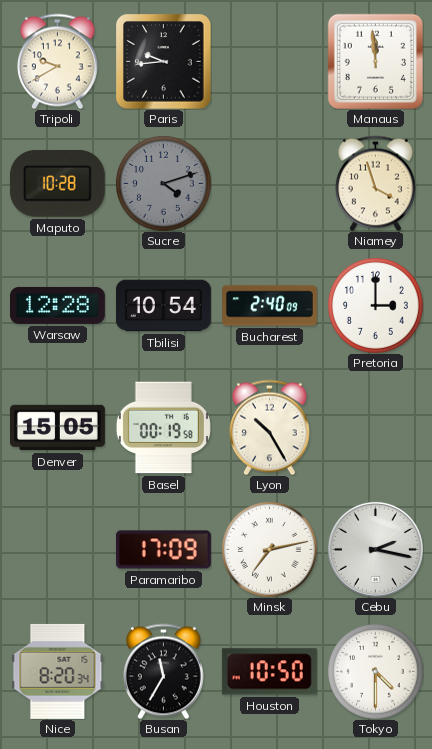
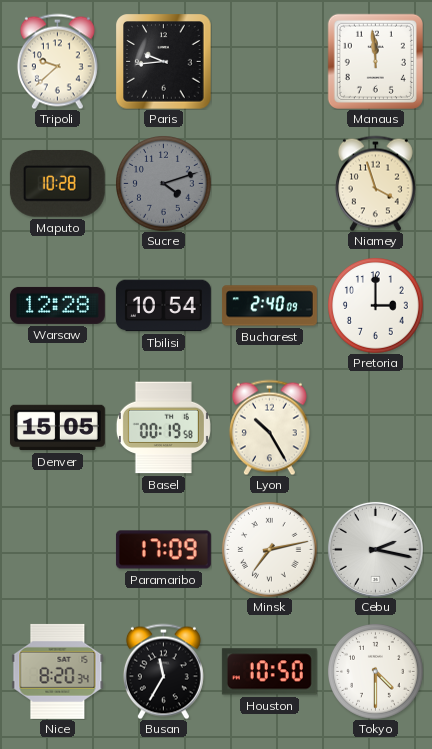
Tripoli: 9:40 -> 9:38
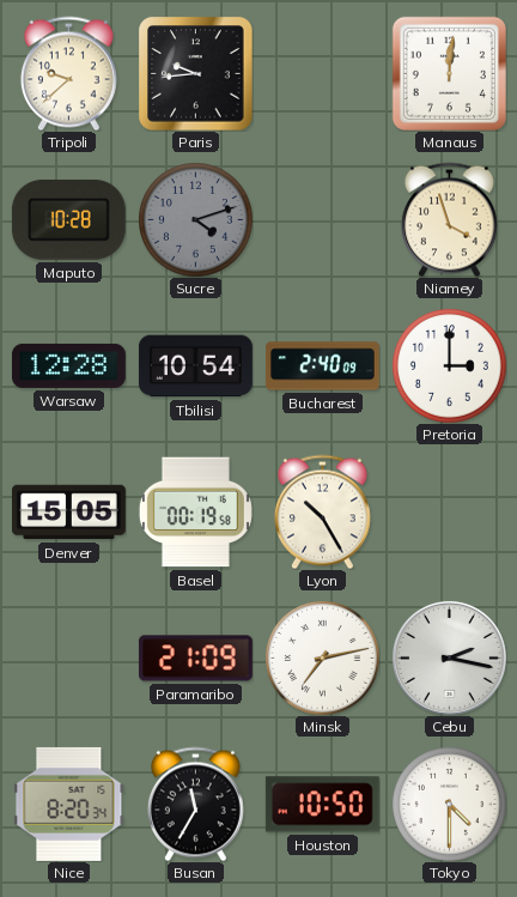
Manaus: 11:59 -> 12:01
Paramaribo: 17:09 -> 21:09
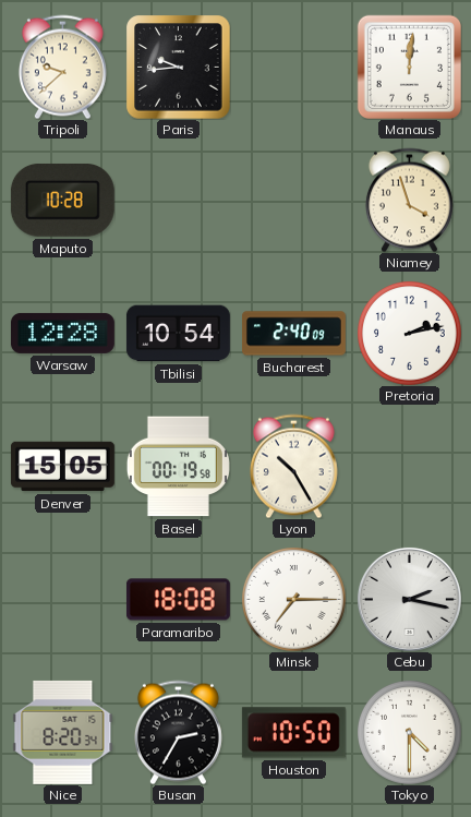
Sucre: 4:12 -> none
Pretoria: 3:00 -> 2:13
Paramaribo: 21:09 -> 18:08
Minsk: 7:13 -> 7:15
Busan: 11:35 -> 2:35
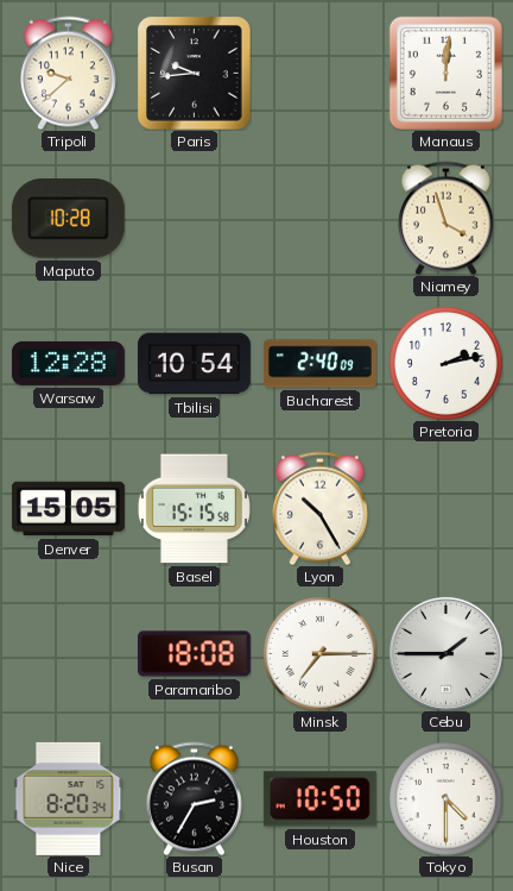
Basel: 00:19 -> 15:15
Cebu: 2:17 -> 1:45
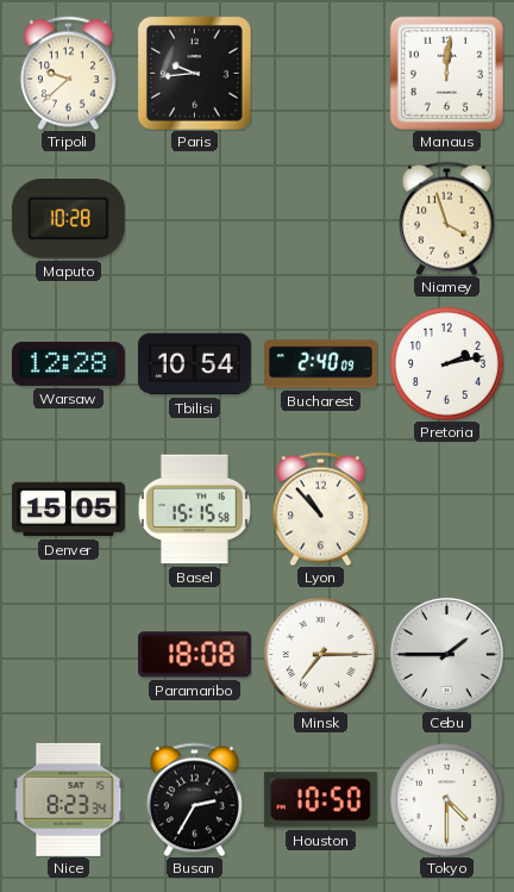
Lyon: 10:25 -> 10:53
Nice: 8:20 -> 8:23
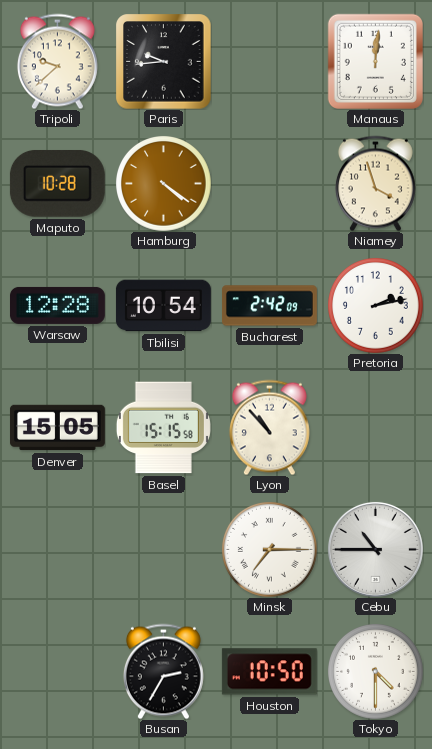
Hamburg: none -> 4:21
Bucharest: 2:40 -> 2:42
Paramaribo: 18:08 -> none
Cebu: 1:45 -> 10:45
Nice: 8:23 -> none
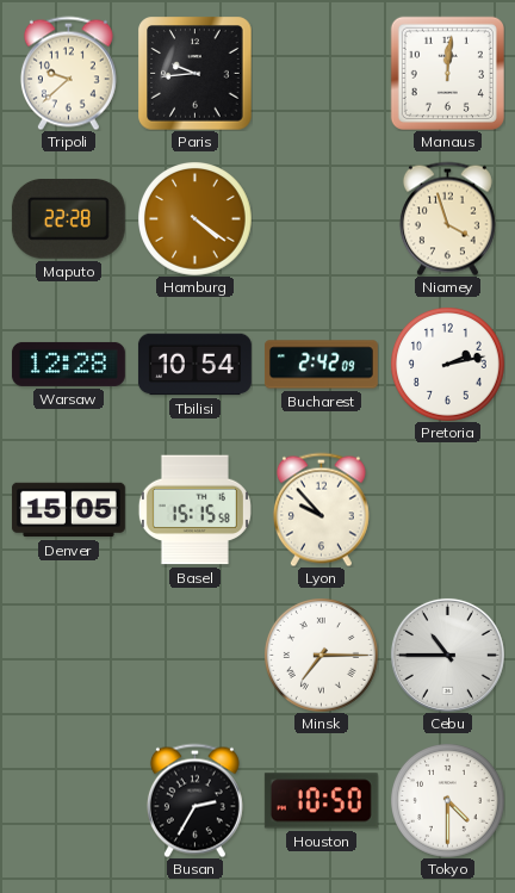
Maputo: 10:28 -> 22:28
Lyon: 10:53 -> 9:53
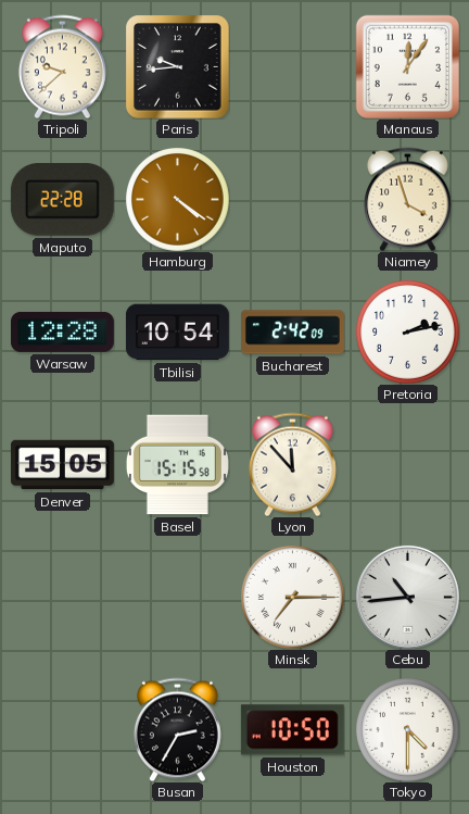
Manaus: 12:01 -> 12:06
Lyon: 9:53 -> 11:53
Cebu: 10:45 -> 10:44
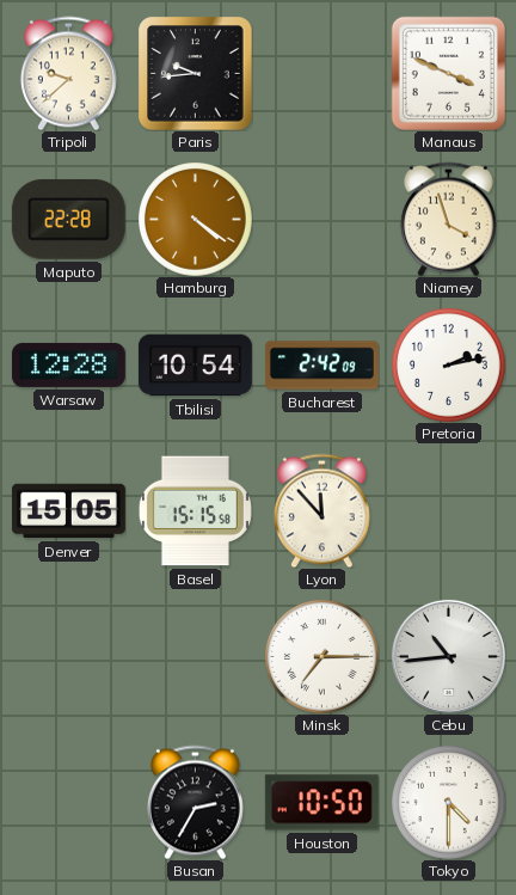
Manaus: 12:06 -> 3:49
